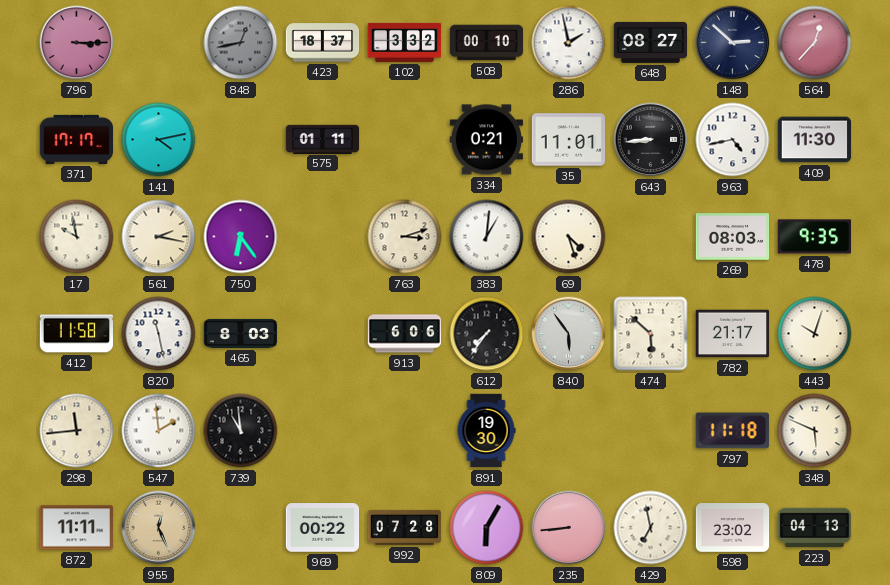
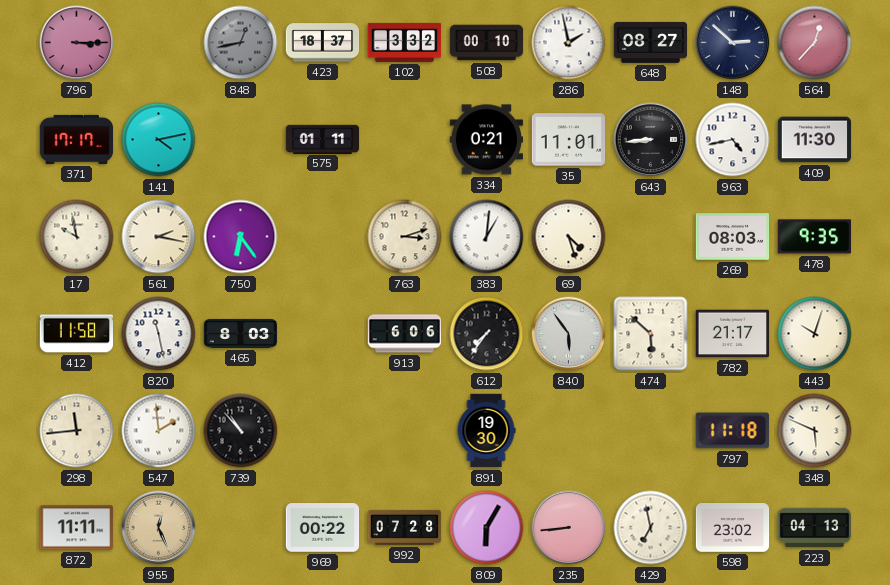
739: 10:59 -> 10:53
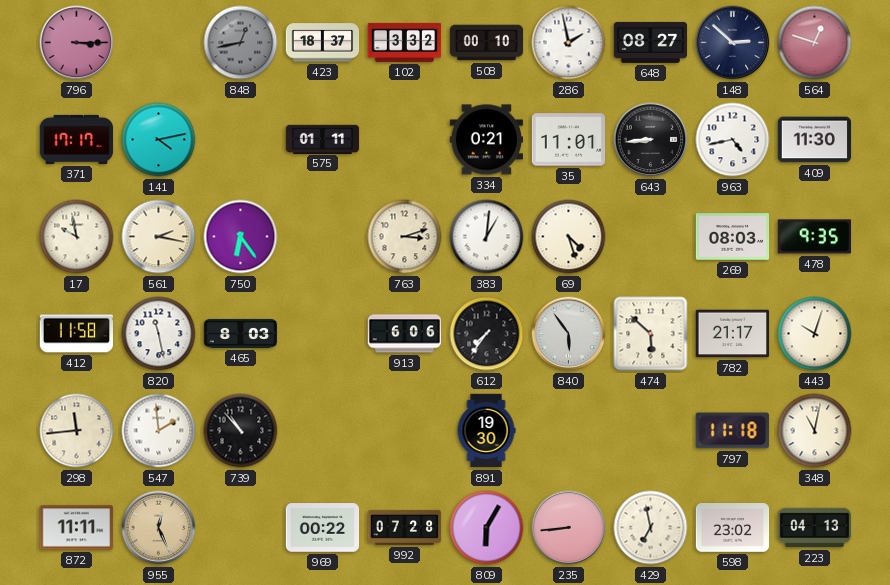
564: 12:37 -> 12:48
348: 5:49 -> 11:02
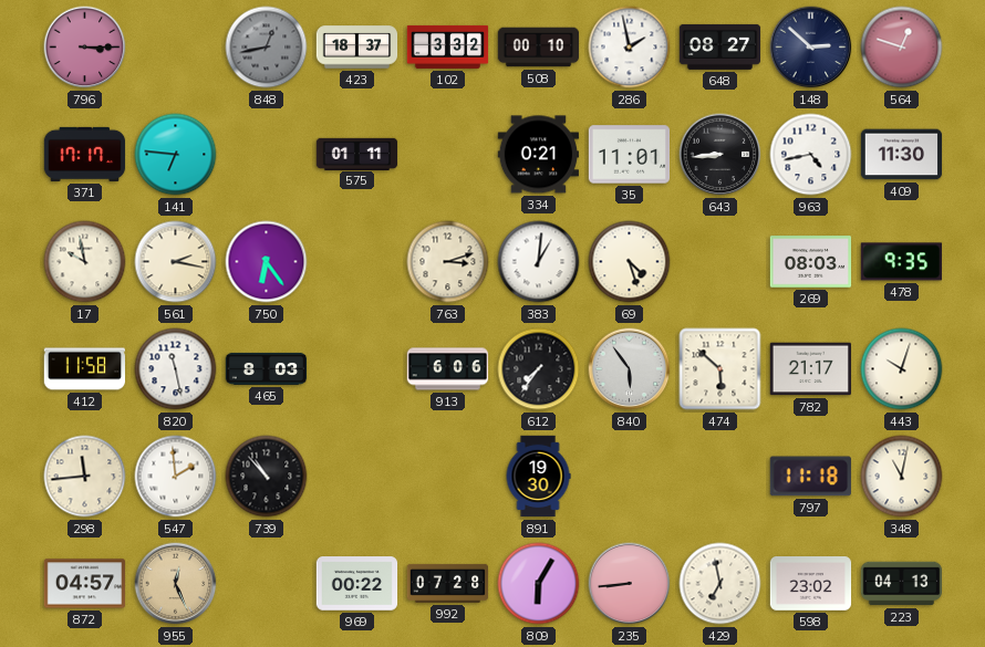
141: 4:13 -> 6:46
872: 11:11 -> 04:57
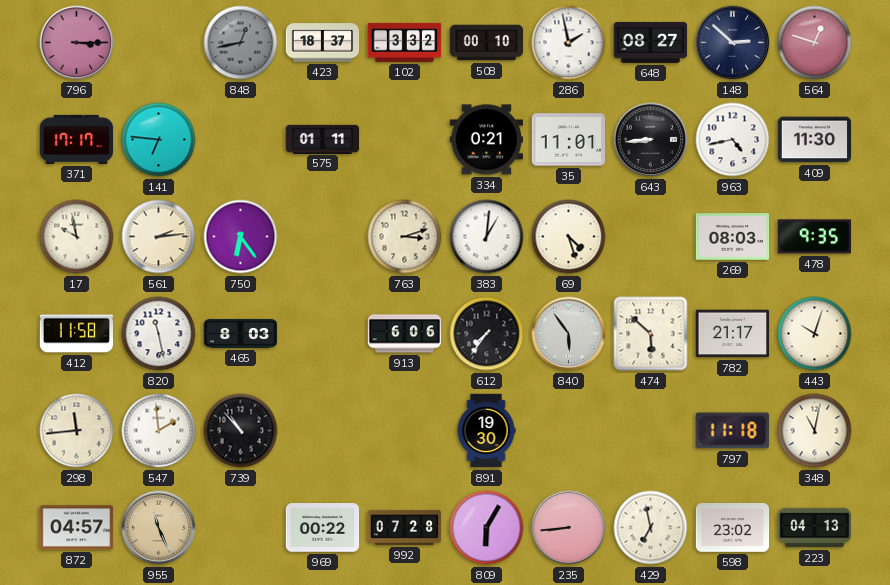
561: 2:17 -> 2:14
955: 12:26 -> 11:26
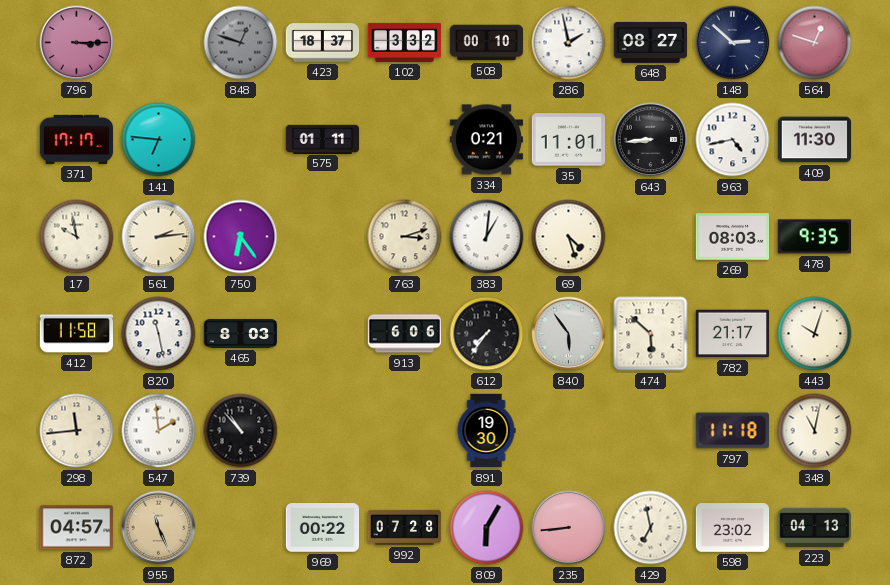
848: 12:43 -> 12:48
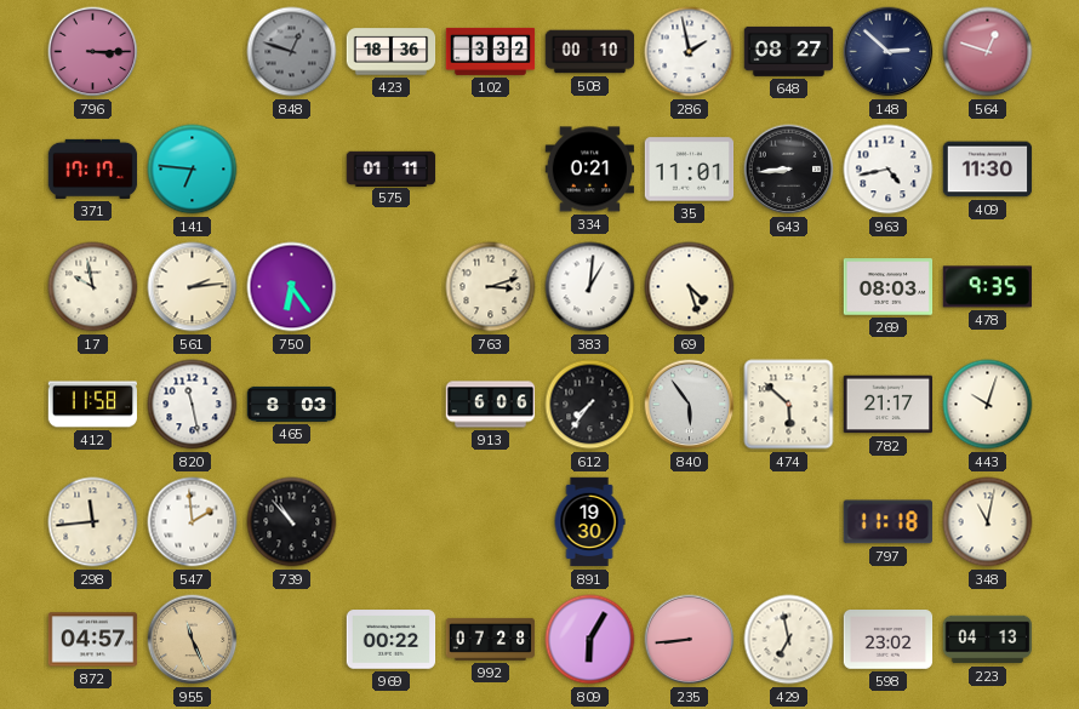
423: 18:37 -> 18:36
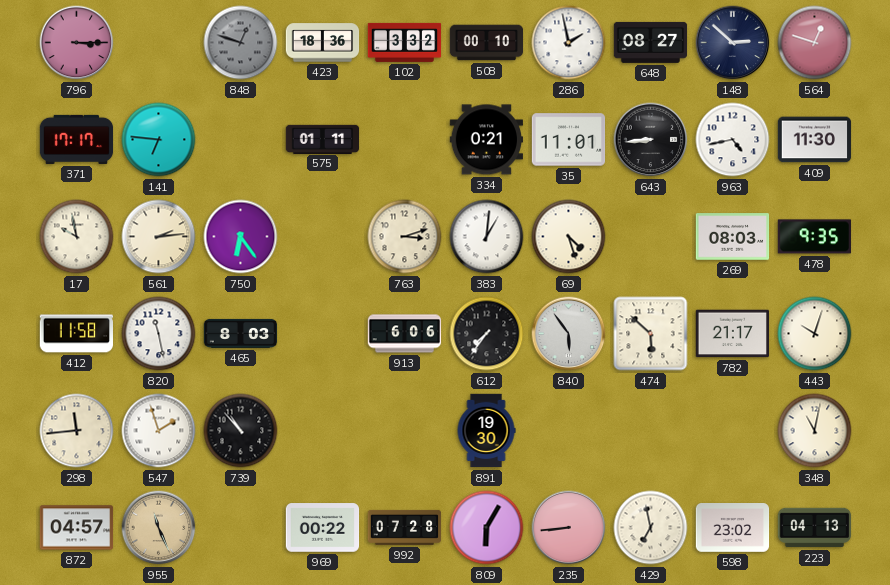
547: 1:59 -> 1:57
797: 11:18 -> none
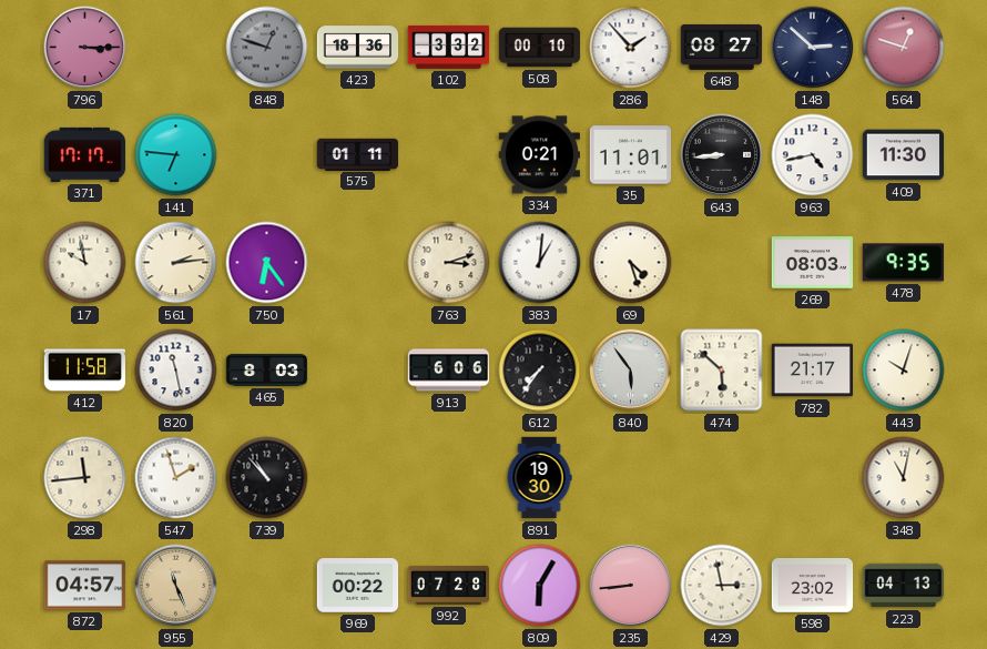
286: 1:58 -> 1:53
429: 6:58 -> 2:58
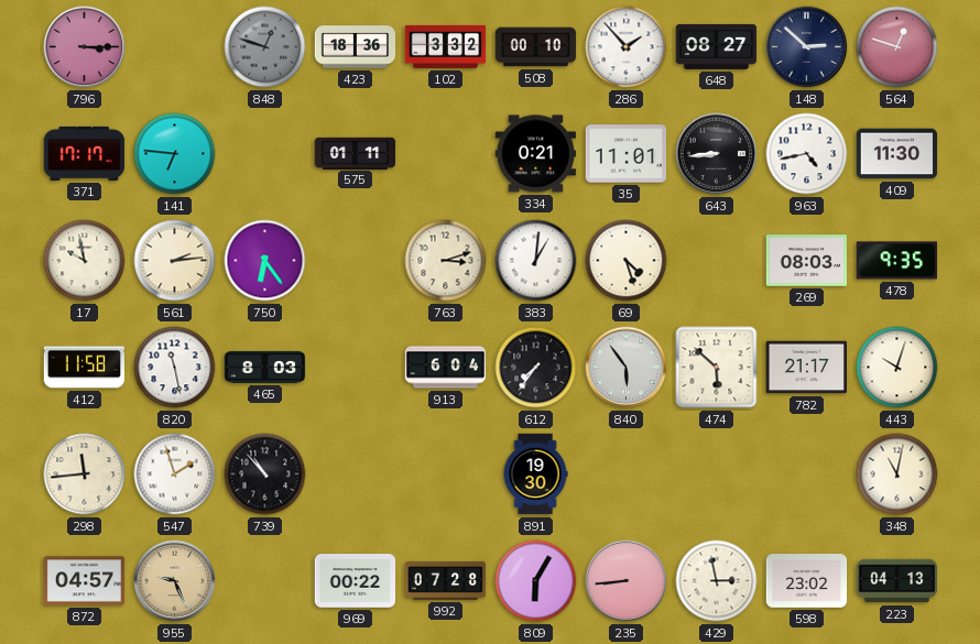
913: 6:06 -> 6:04
955: 11:26 -> 9:26
